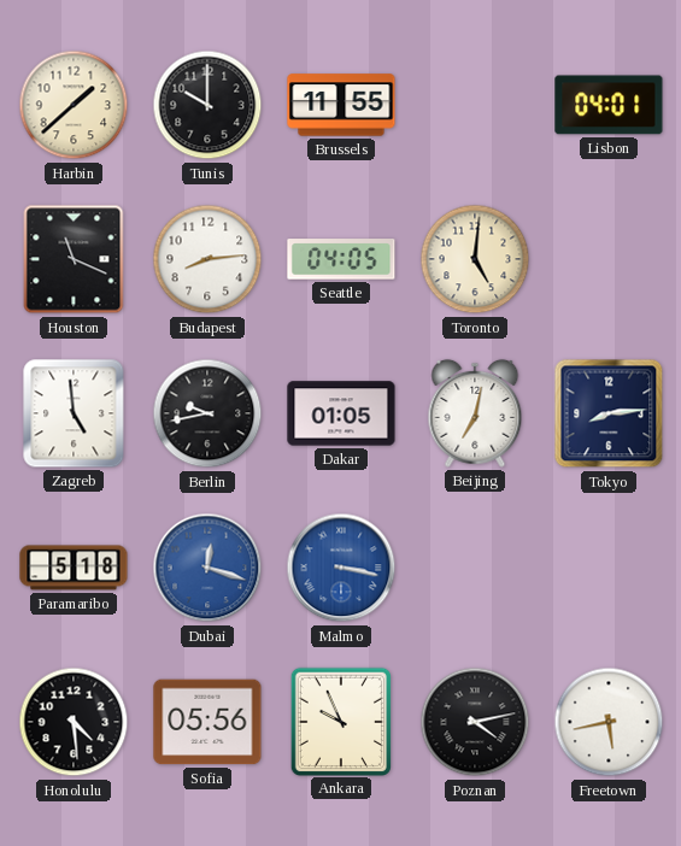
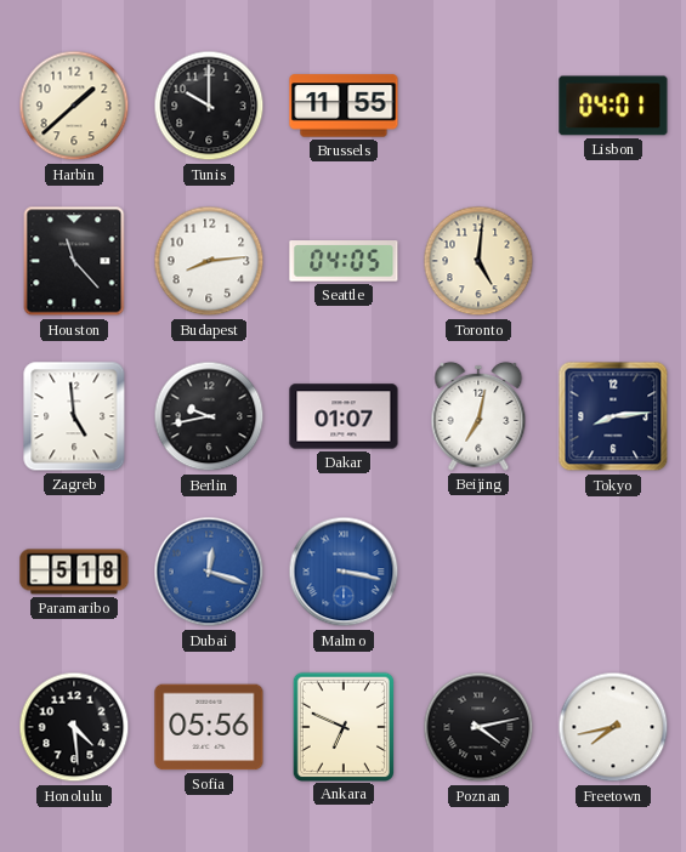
Houston: 11:19 -> 11:23
Dakar: 01:05 -> 01:07
Ankara: 9:56 -> 6:49
Freetown: 5:43 -> 7:43
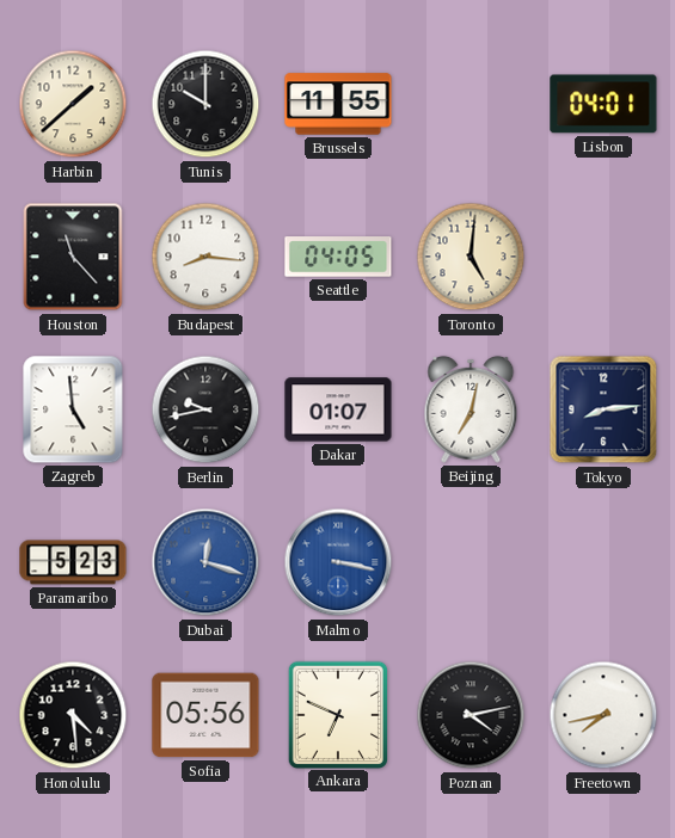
Budapest: 8:14 -> 8:16
Paramaribo: 5:18 -> 5:23
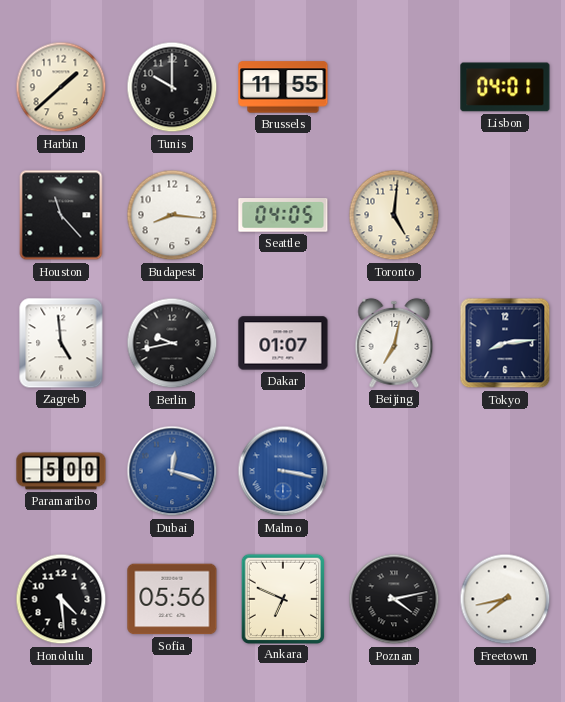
Paramaribo: 5:23 -> 5:00
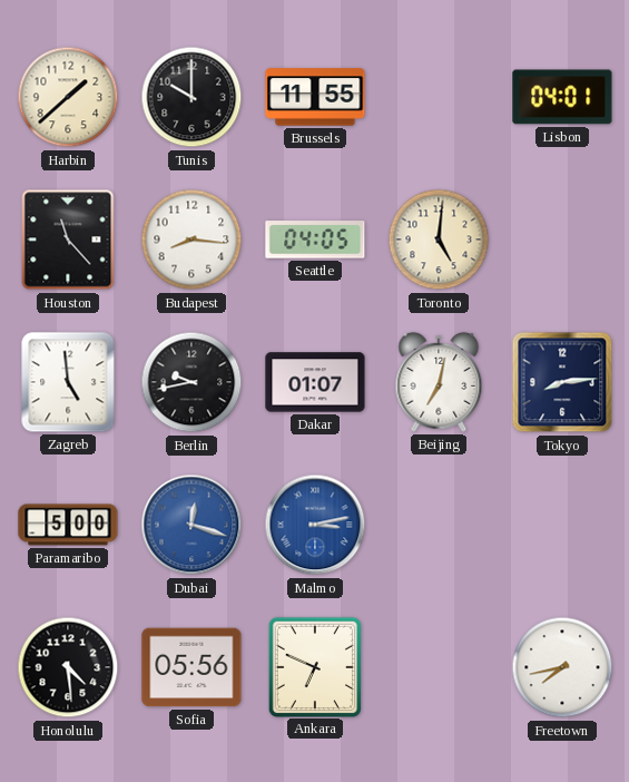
Malmo: 3:17 -> 3:13
Poznan: 4:13 -> none
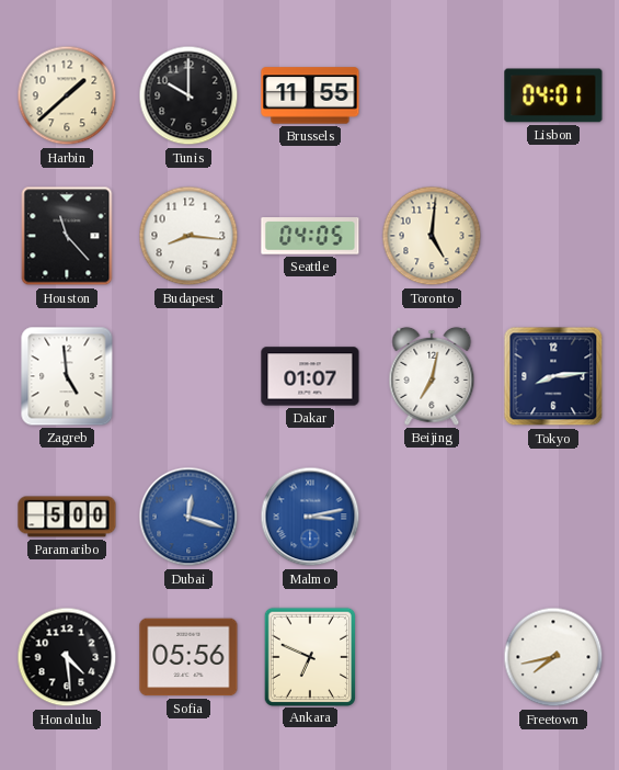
Berlin: 9:43 -> none
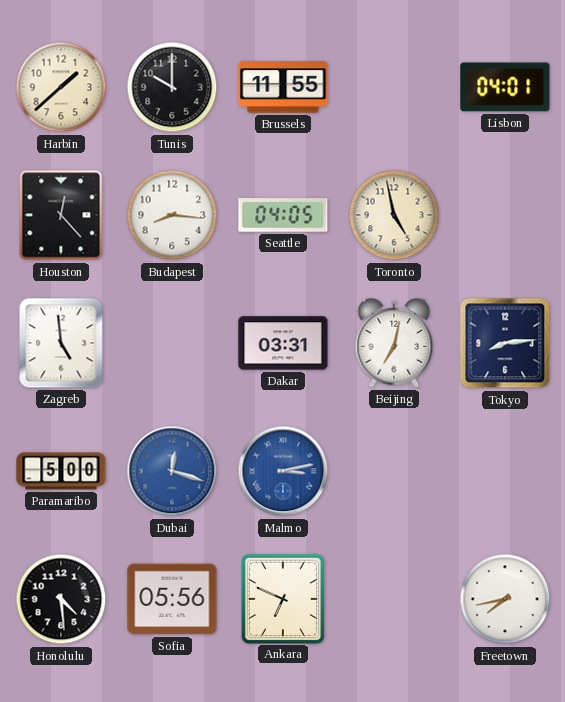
Houston: 11:23 -> 12:23
Toronto: 5:01 -> 4:58
Dakar: 01:07 -> 03:31
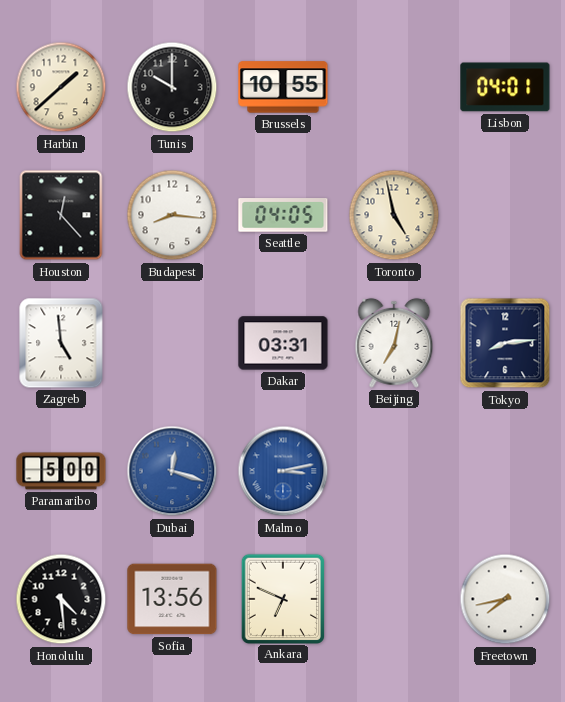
Brussels: 11:55 -> 10:55
Sofia: 05:56 -> 13:56
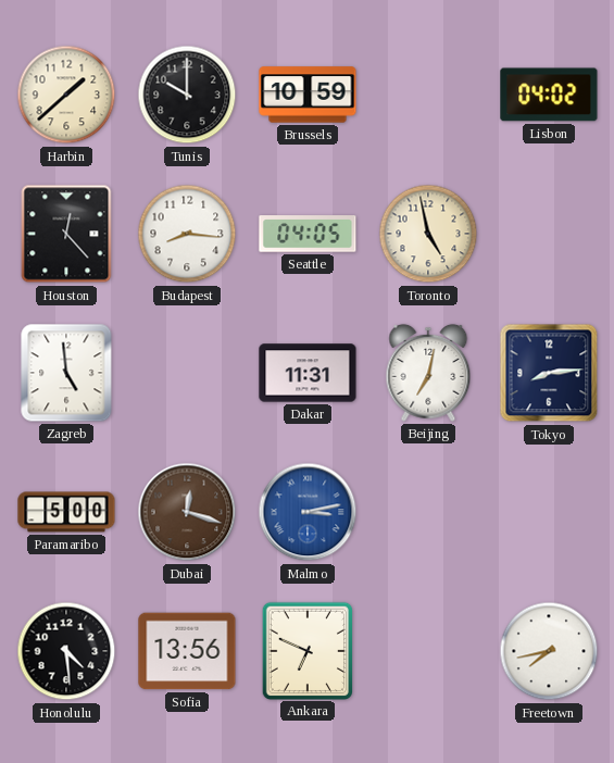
Brussels: 10:55 -> 10:59
Lisbon: 04:01 -> 04:02
Dakar: 03:31 -> 11:31
Dubai dial: blue -> brown
